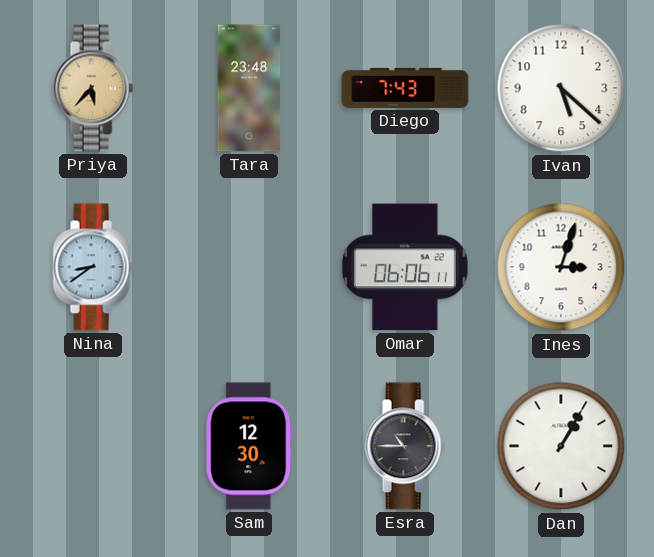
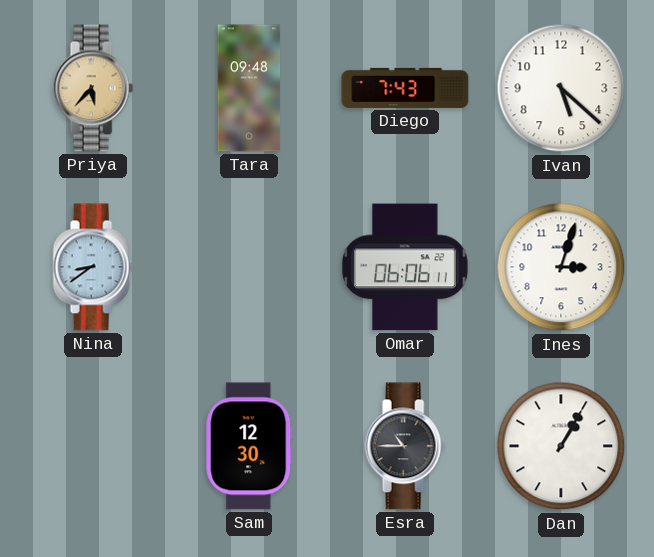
Tara: 23:48 -> 09:48
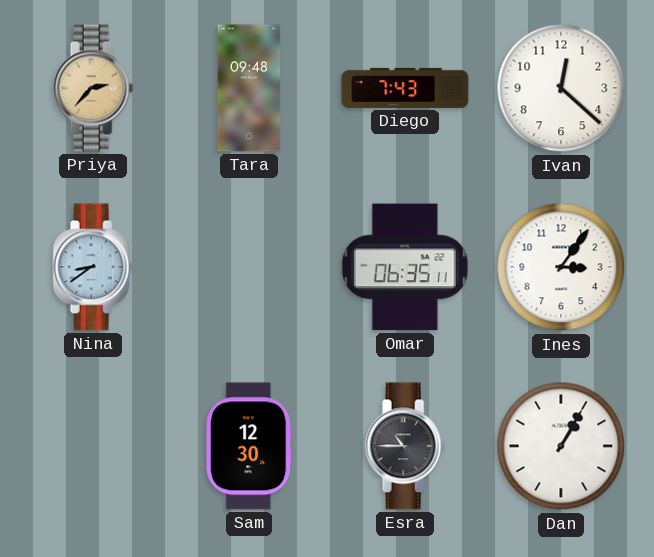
Priya: 5:37 -> 2:37
Ivan: 5:22 -> 12:22
Omar: 06:06 -> 06:35
Ines: 3:03 -> 3:06
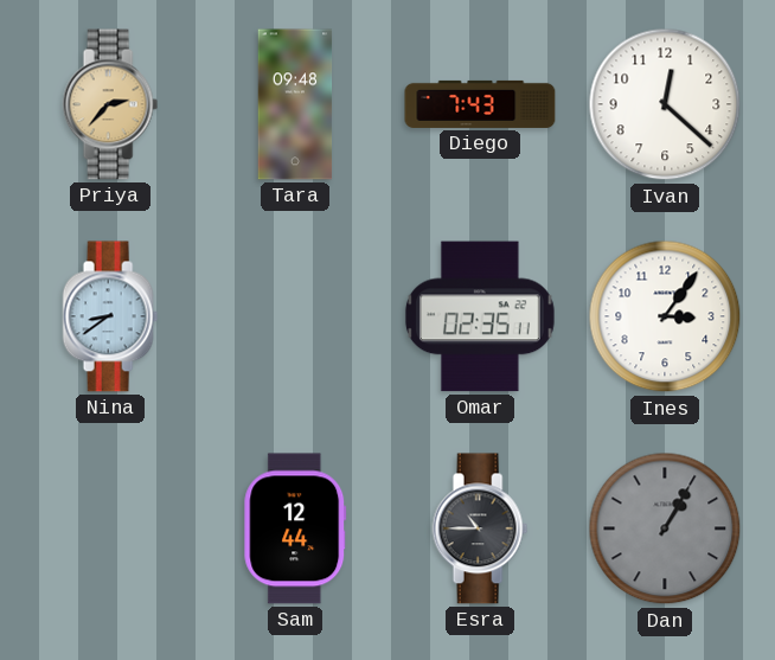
Omar: 06:35 -> 02:35
Sam: 12:30 -> 12:44
Dan dial: white -> grey
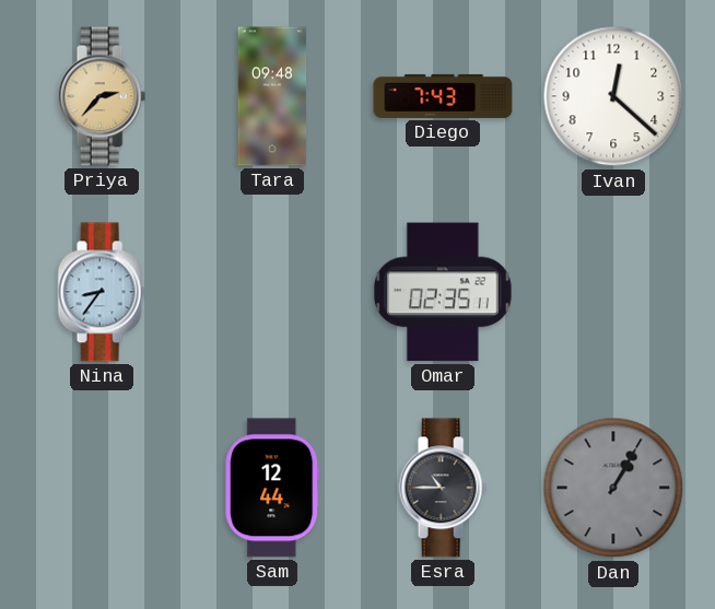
Nina: 8:39 -> 8:36
Ines: 3:06 -> none
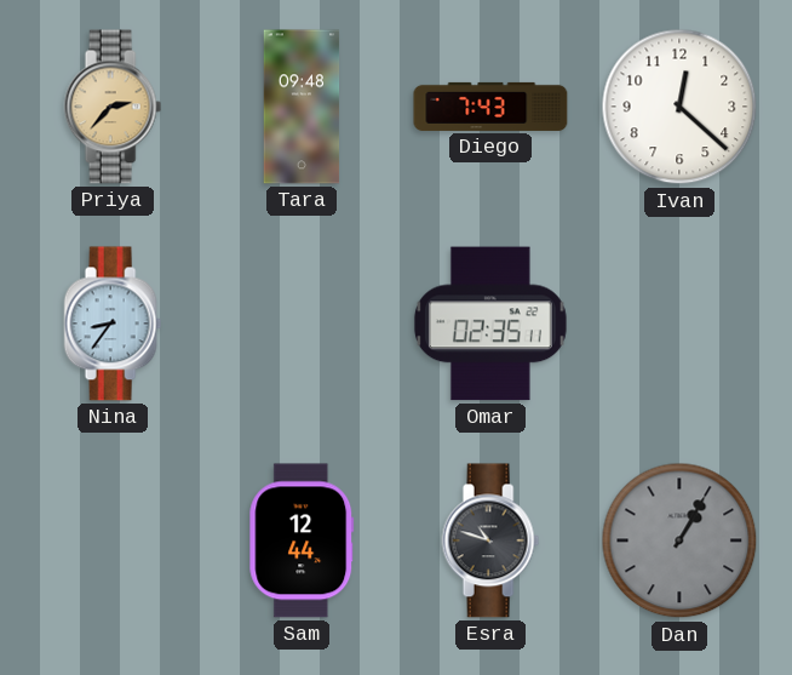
Esra: 10:45 -> 10:48
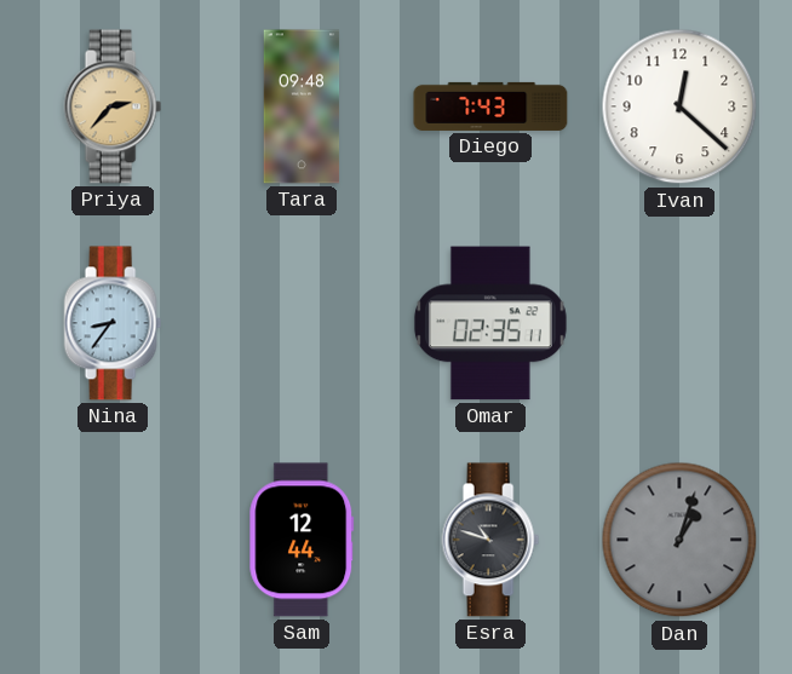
Dan: 1:05 -> 1:03
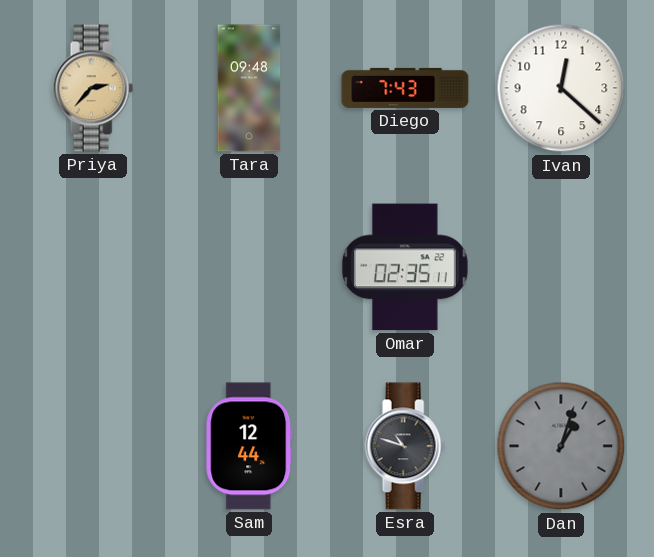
Nina: 8:36 -> none
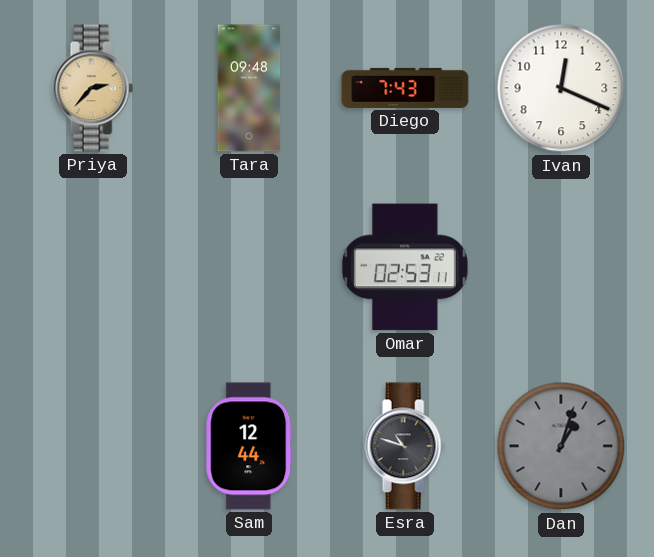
Ivan: 12:22 -> 12:19
Omar: 02:35 -> 02:53
